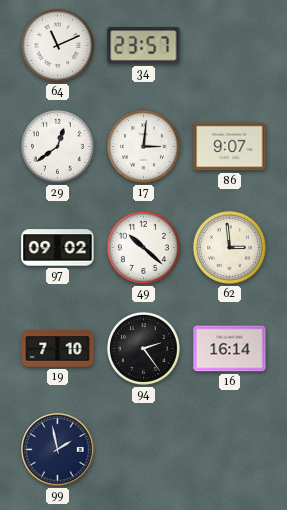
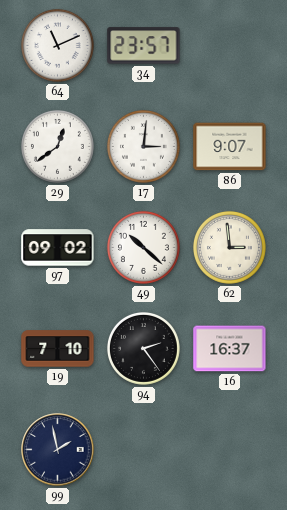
16: 16:14 -> 16:37
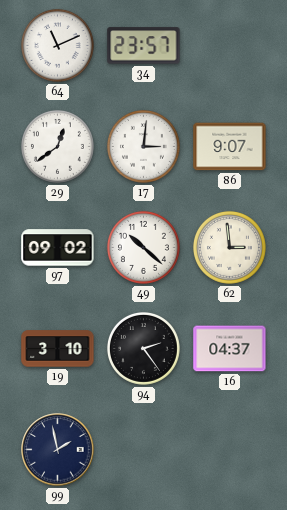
19: 7:10 -> 3:10
16: 16:37 -> 04:37
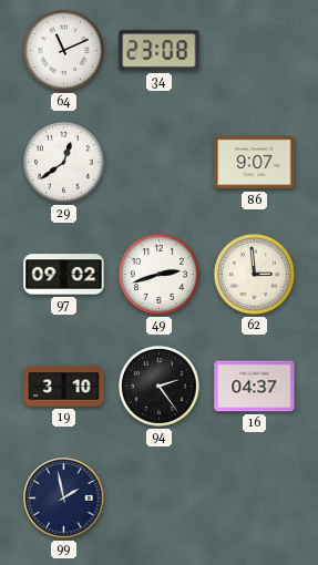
34: 23:57 -> 23:08
17: 3:01 -> none
49: 10:22 -> 2:42
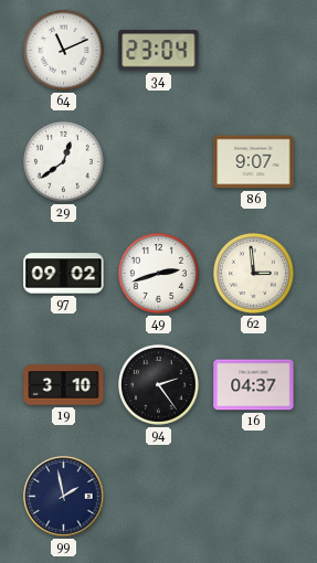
34: 23:08 -> 23:04
